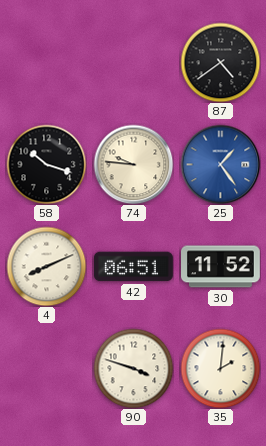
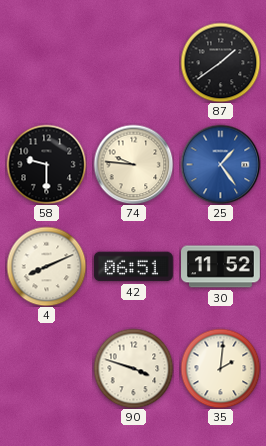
87: 4:39 -> 1:39
58: 10:18 -> 9:30
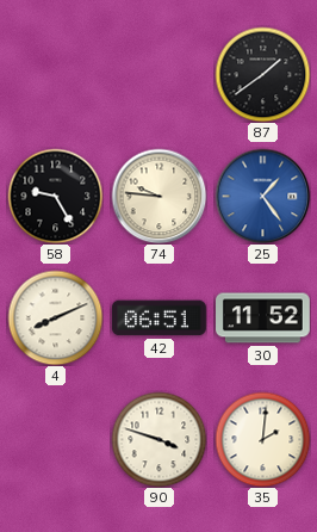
58: 9:30 -> 9:25
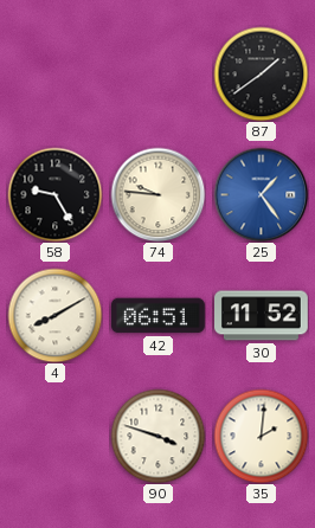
4: 8:11 -> 8:10
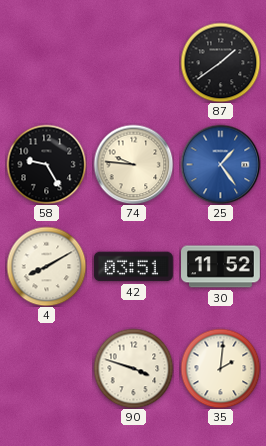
42: 06:51 -> 03:51
